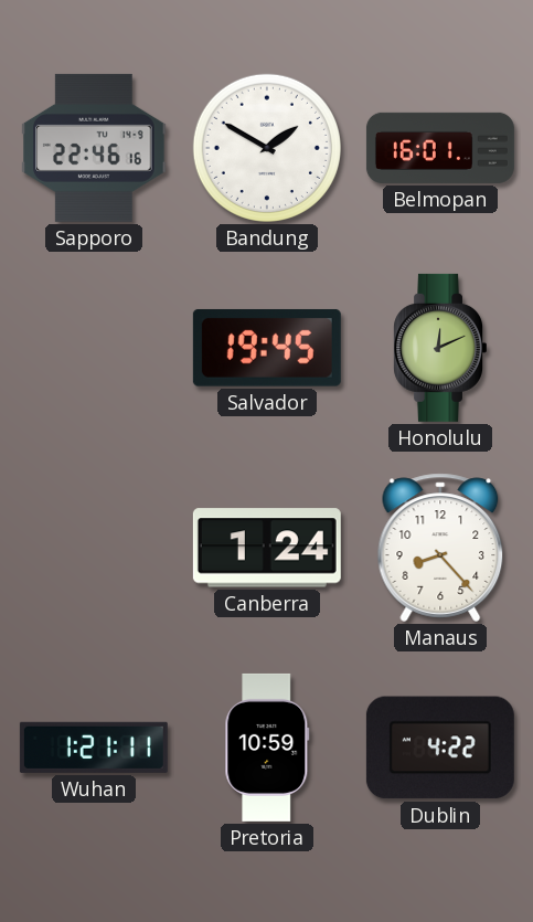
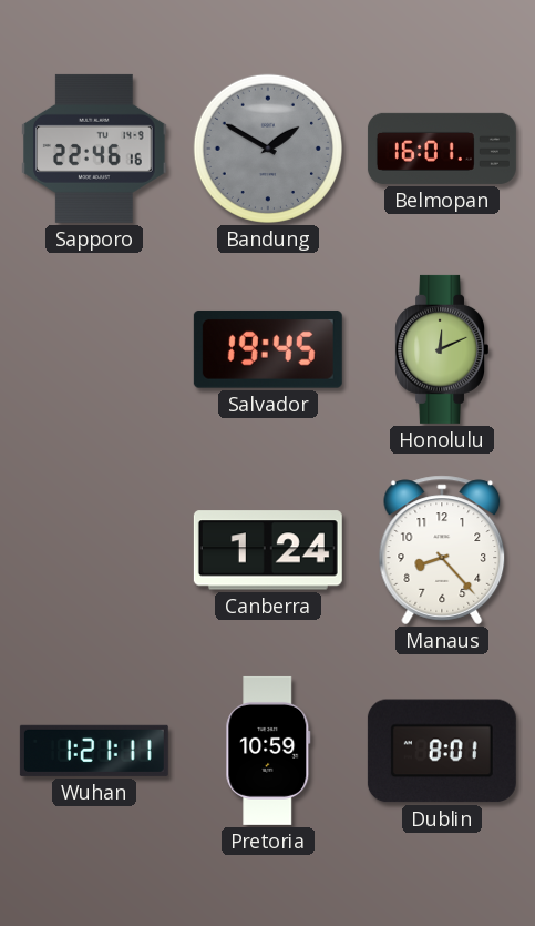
Bandung dial: white -> grey
Dublin: 4:22 -> 8:01
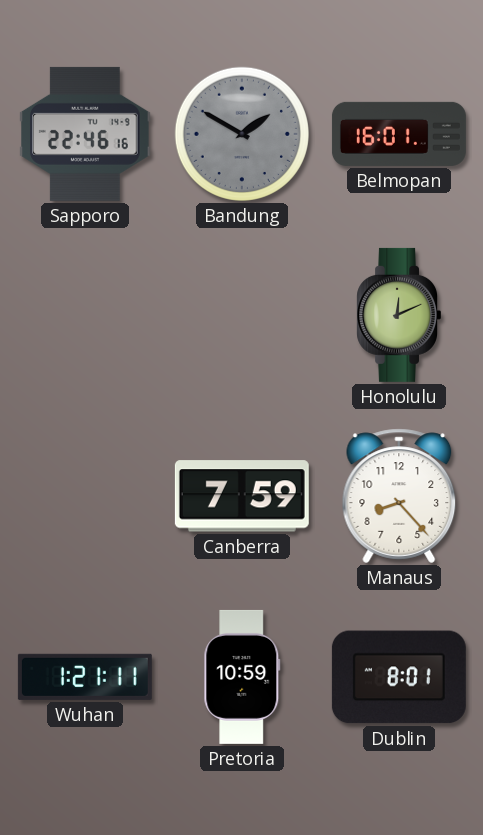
Salvador: 19:45 -> none
Canberra: 1:24 -> 7:59
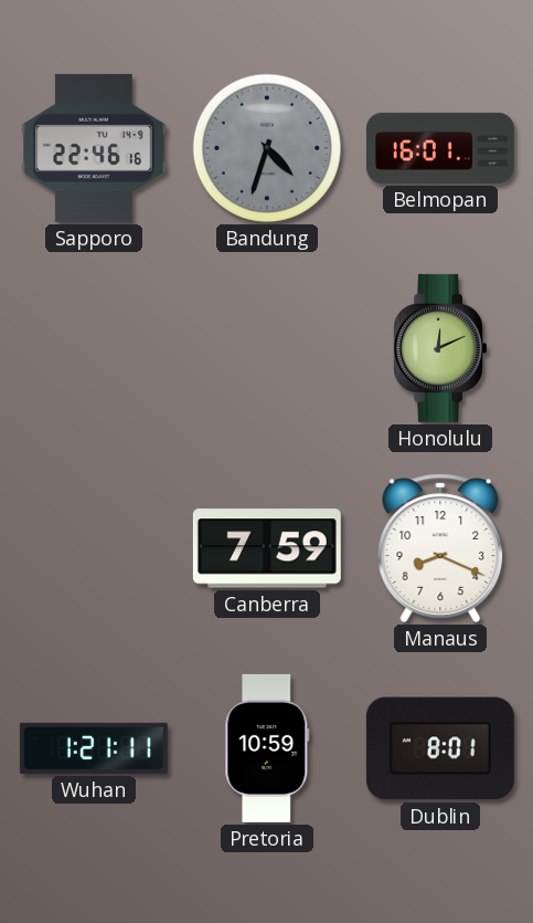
Bandung: 1:50 -> 4:33
Manaus: 8:23 -> 8:19
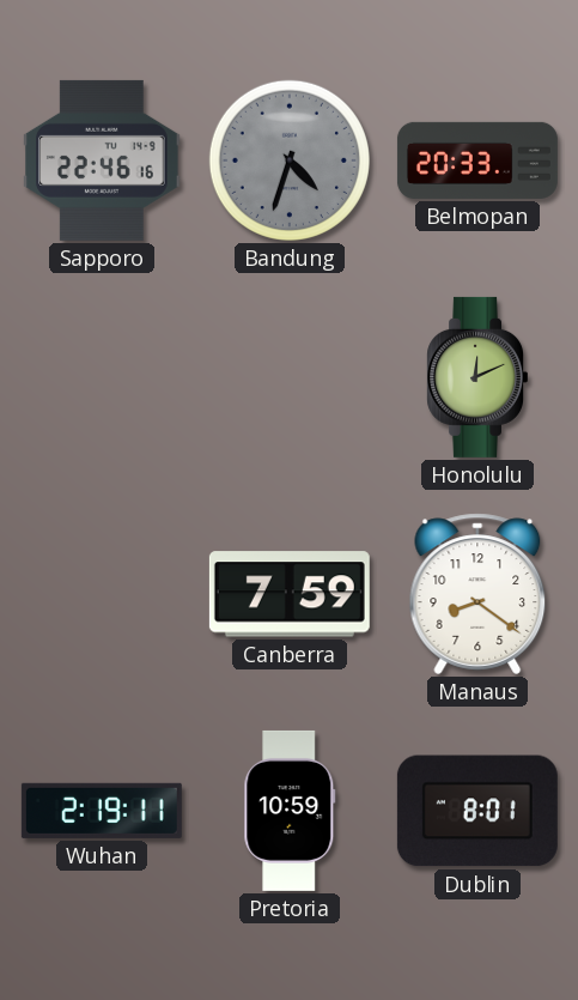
Belmopan: 16:01 -> 20:33
Manaus: 8:19 -> 8:21
Wuhan: 1:21 -> 2:19
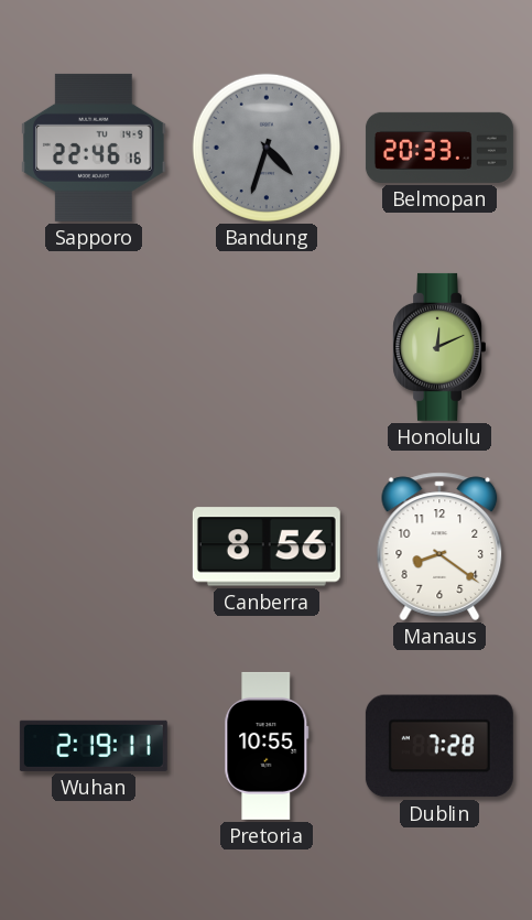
Canberra: 7:59 -> 8:56
Pretoria: 10:59 -> 10:55
Dublin: 8:01 -> 7:28
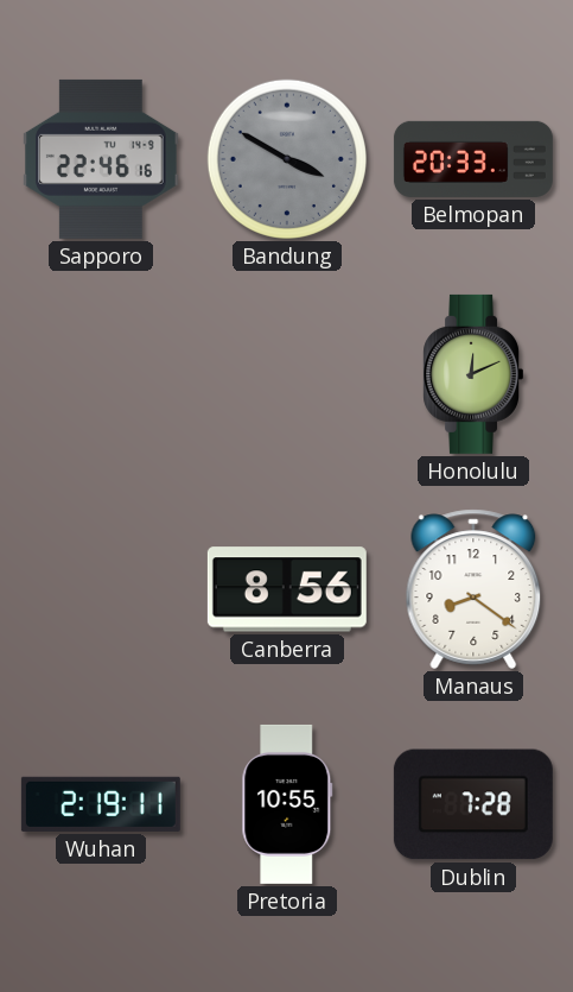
Bandung: 4:33 -> 3:50
